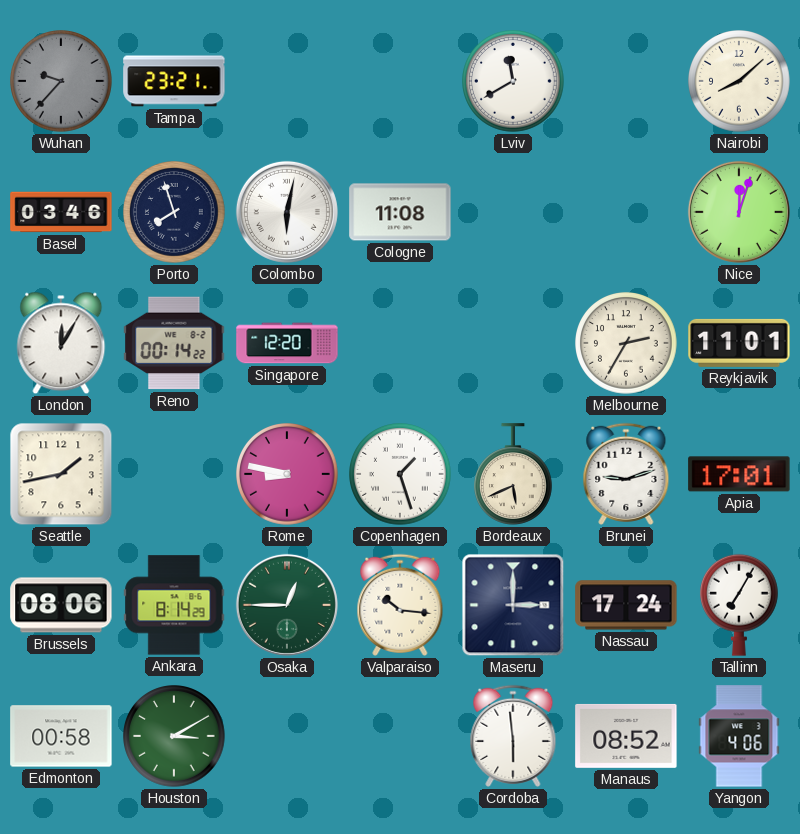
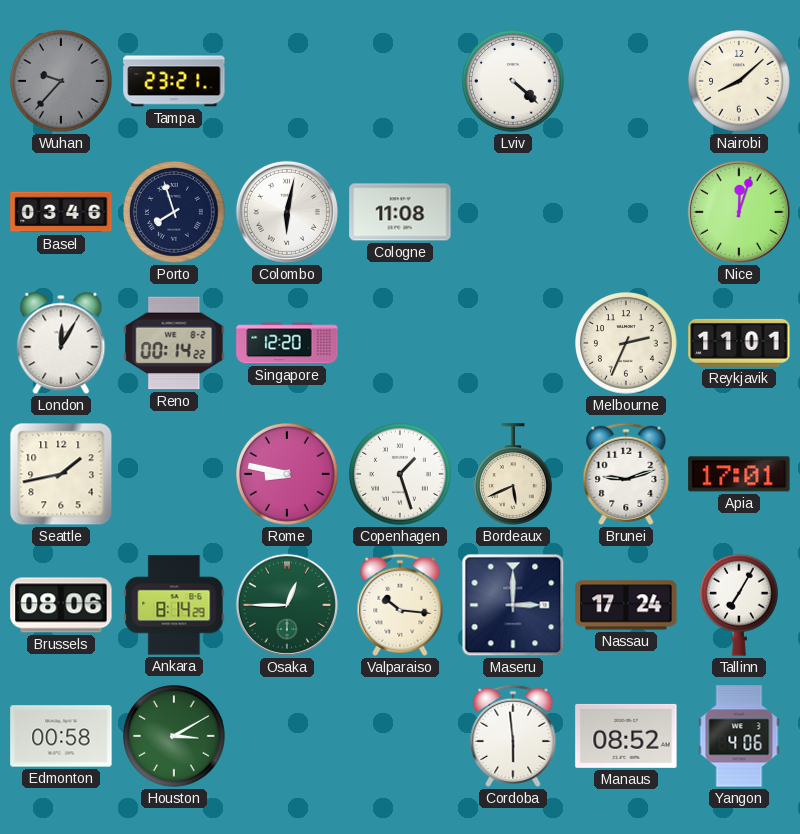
Lviv: 11:40 -> 4:22
Melbourne: 2:35 -> 2:34
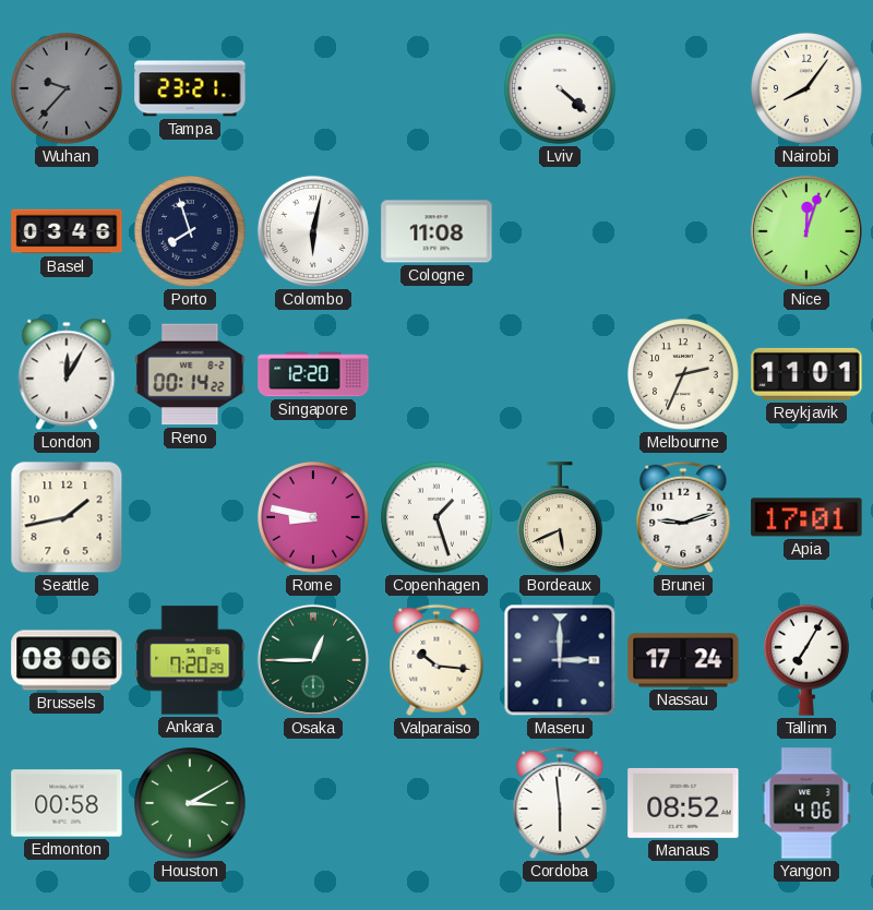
Nairobi: 8:08 -> 8:06
Ankara: 8:14 -> 7:20
